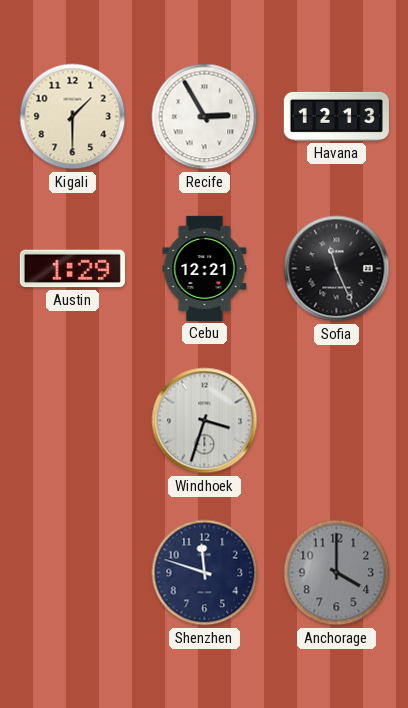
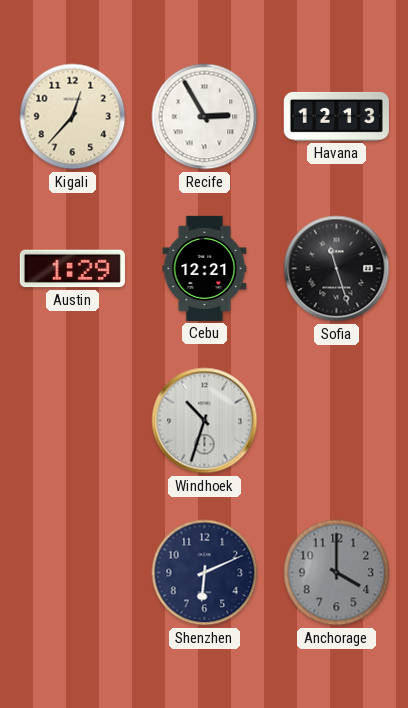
Kigali: 1:30 -> 12:37
Sofia: 11:26 -> 11:27
Windhoek: 3:33 -> 10:33
Shenzhen: 11:48 -> 6:11
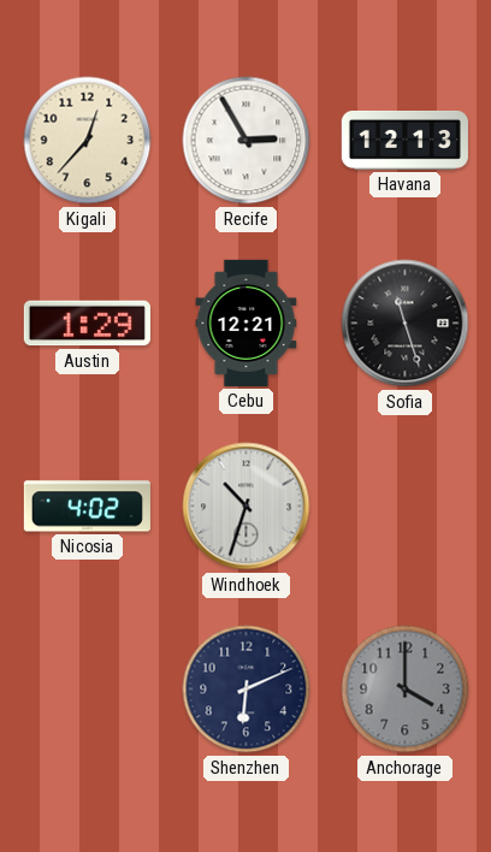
Nicosia: none -> 4:02
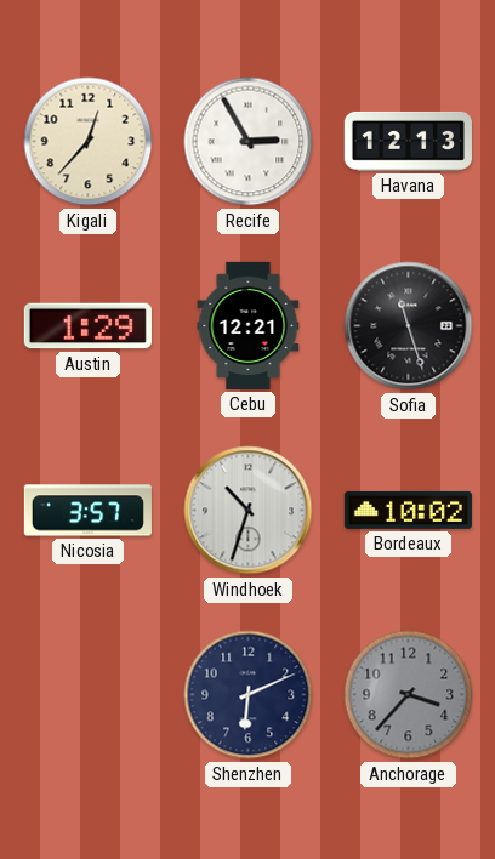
Nicosia: 4:02 -> 3:57
Bordeaux: none -> 10:02
Anchorage: 4:00 -> 3:37
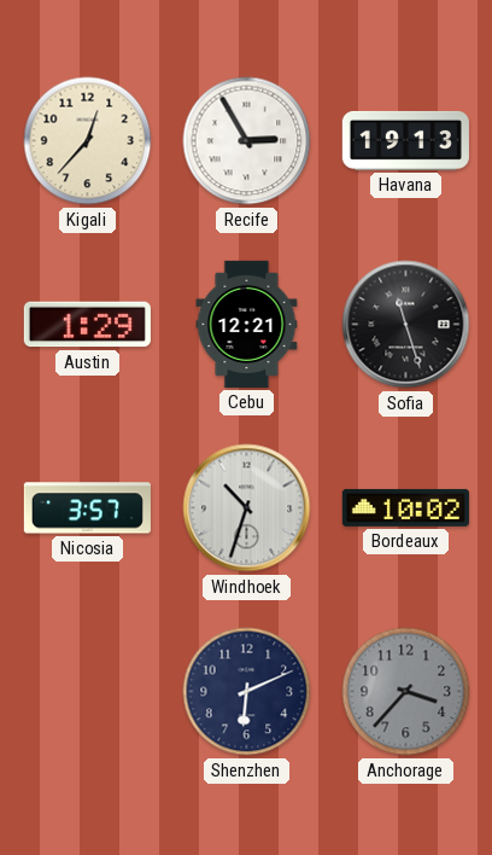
Havana: 12:13 -> 19:13
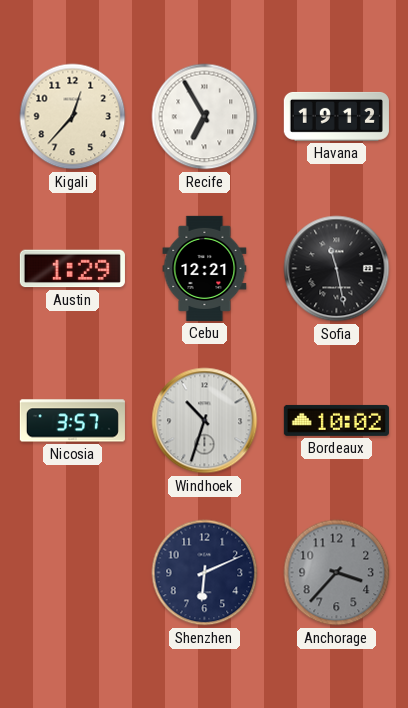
Recife: 2:55 -> 6:55
Havana: 19:13 -> 19:12
Sofia: 11:27 -> 11:28
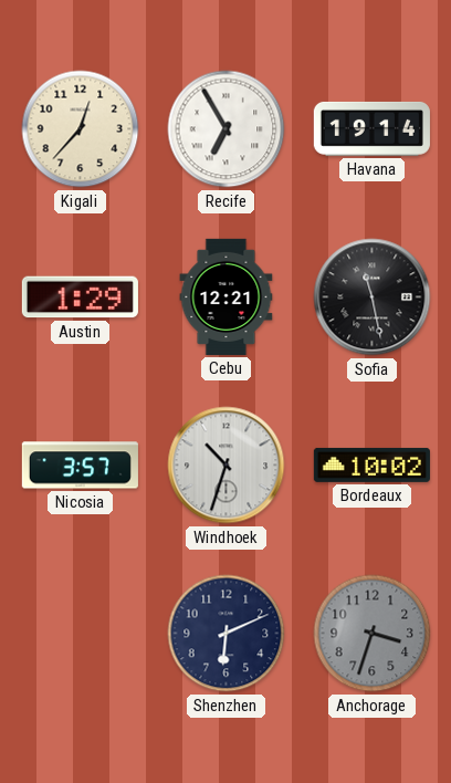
Havana: 19:12 -> 19:14
Anchorage: 3:37 -> 3:33
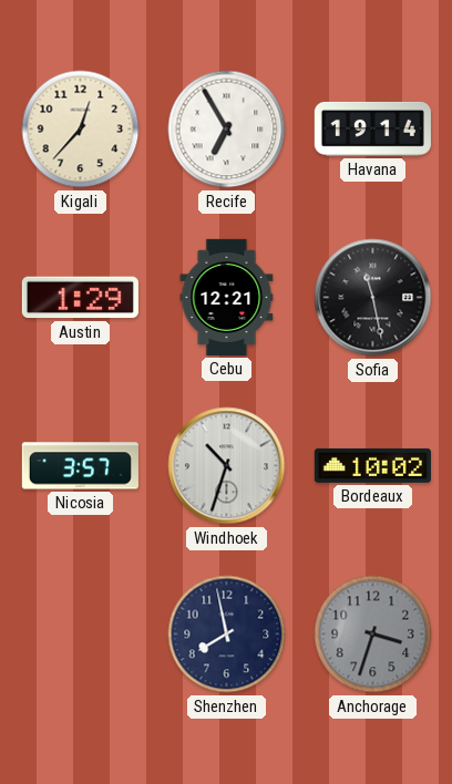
Shenzhen: 6:11 -> 7:58
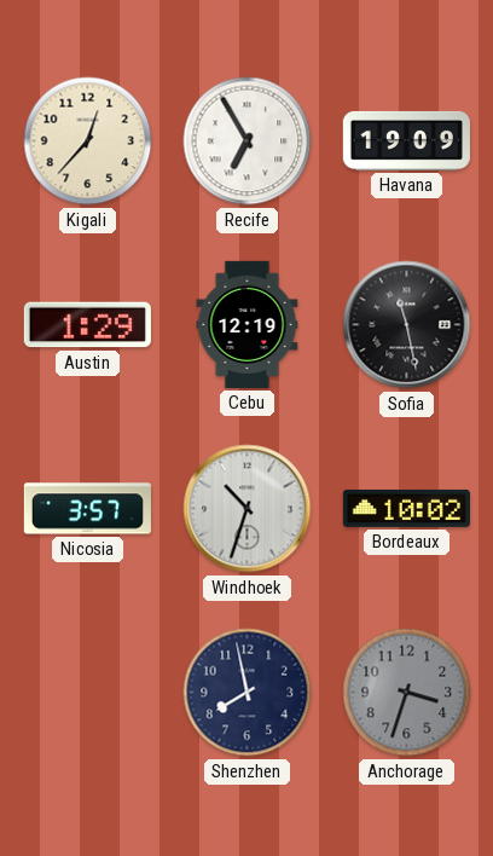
Havana: 19:14 -> 19:09
Cebu: 12:21 -> 12:19
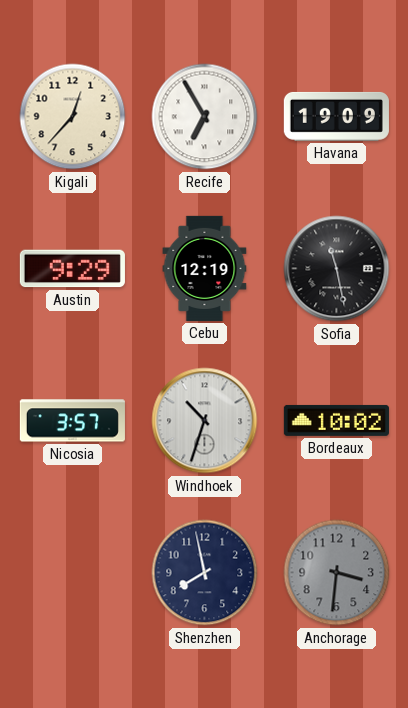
Austin: 1:29 -> 9:29
Anchorage: 3:33 -> 3:31
